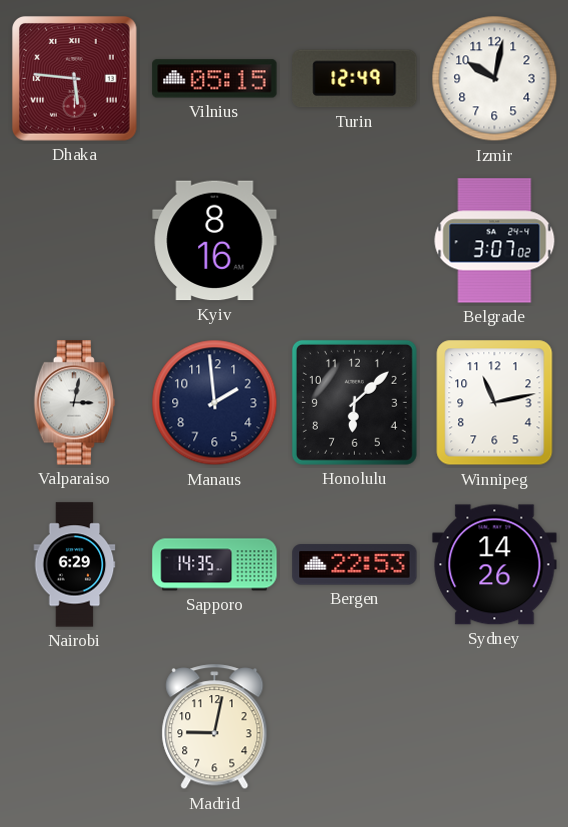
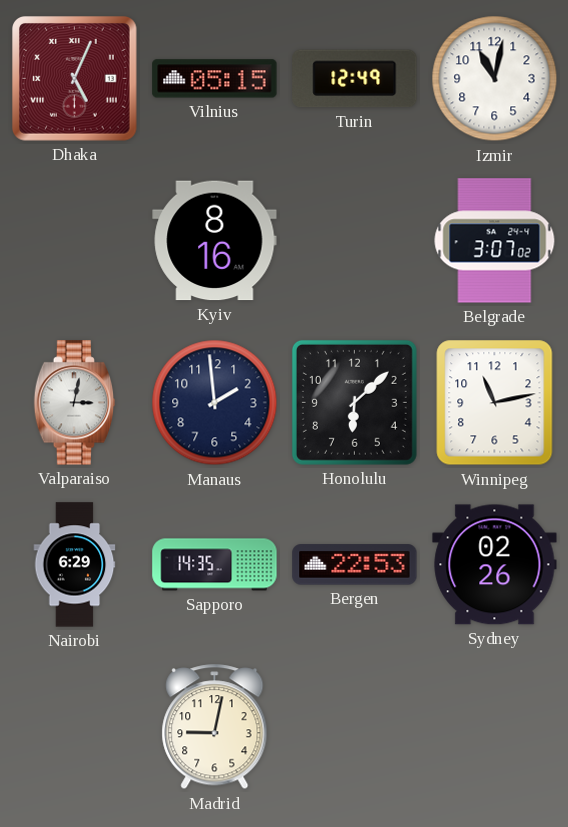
Dhaka: 5:46 -> 5:04
Izmir: 10:02 -> 11:02
Sydney: 14:26 -> 02:26
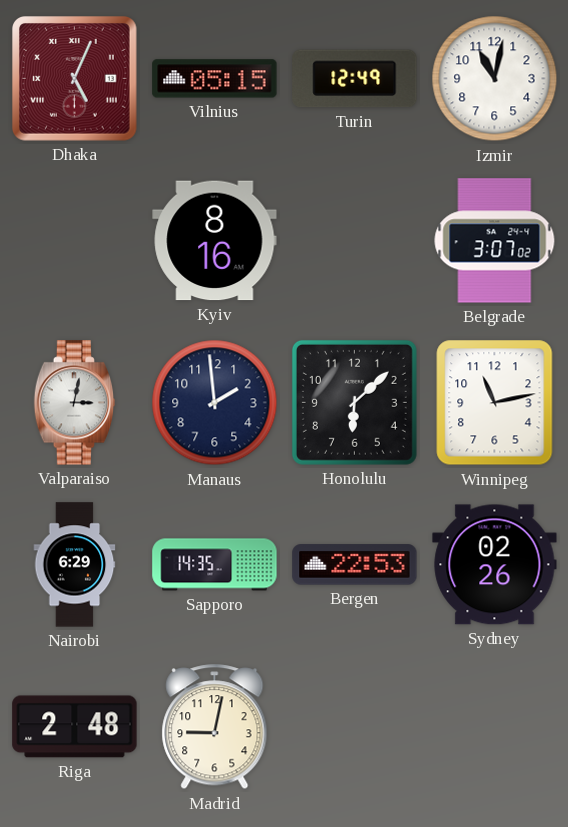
Riga: none -> 2:48
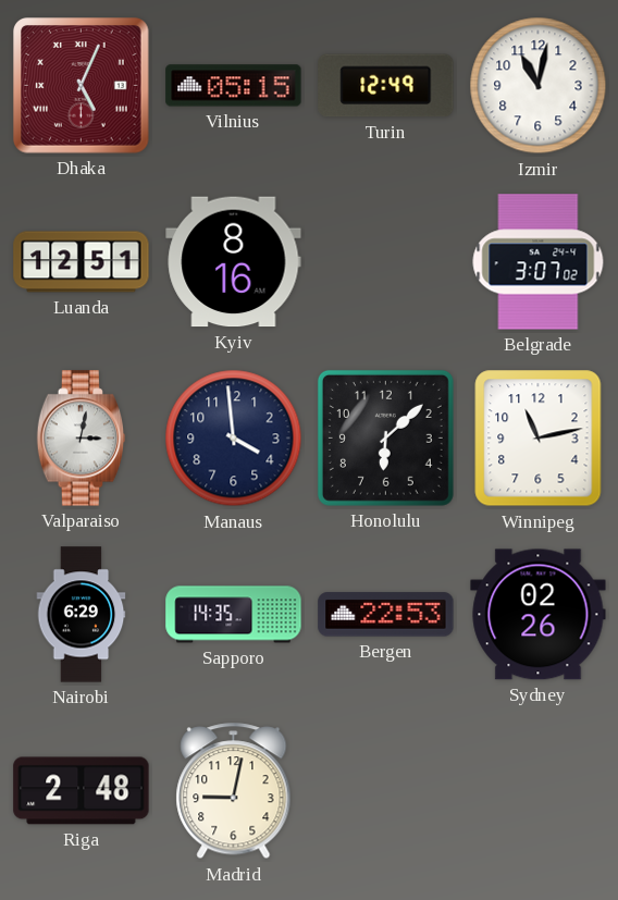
Luanda: none -> 12:51
Manaus: 1:59 -> 3:59
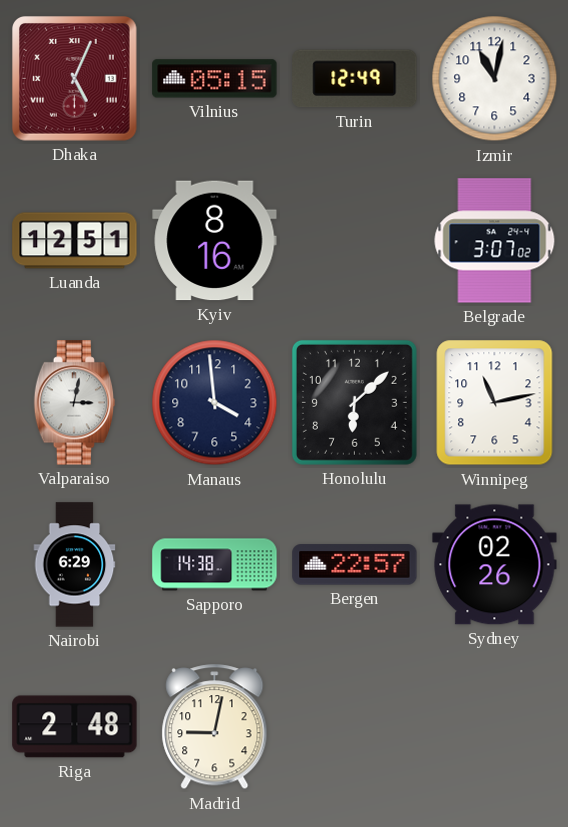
Sapporo: 14:35 -> 14:38
Bergen: 22:53 -> 22:57
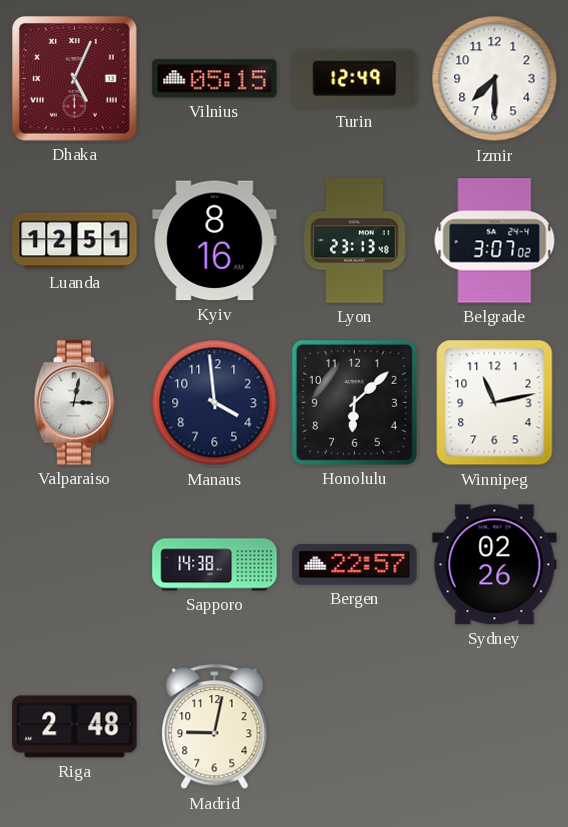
Izmir: 11:02 -> 7:30
Lyon: none -> 23:13
Nairobi: 6:29 -> none
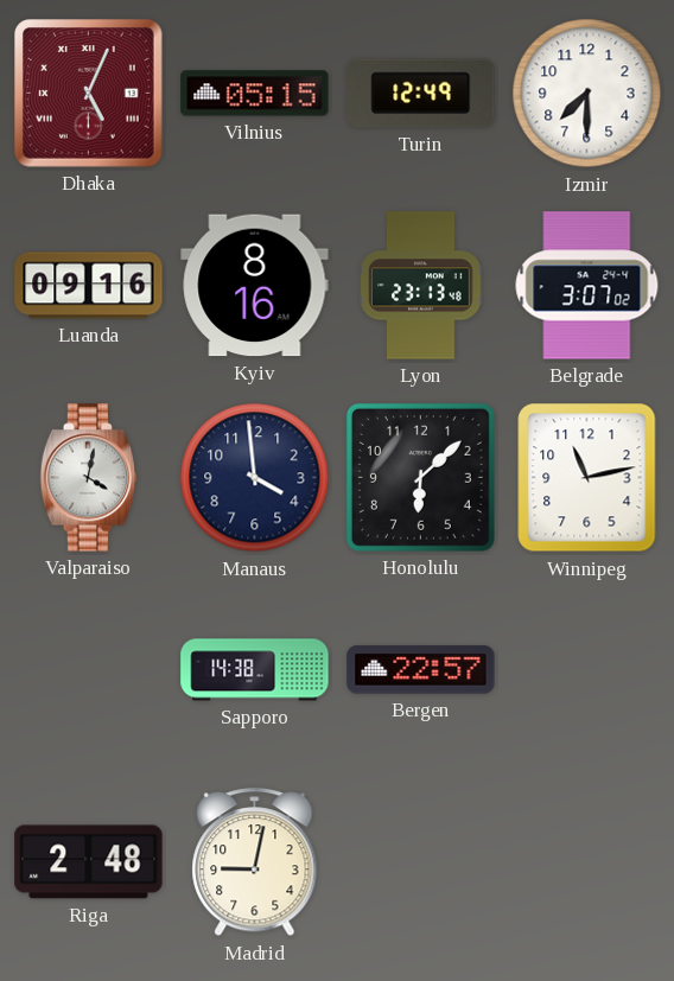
Luanda: 12:51 -> 09:16
Valparaiso: 3:02 -> 4:02
Sydney: 02:26 -> none
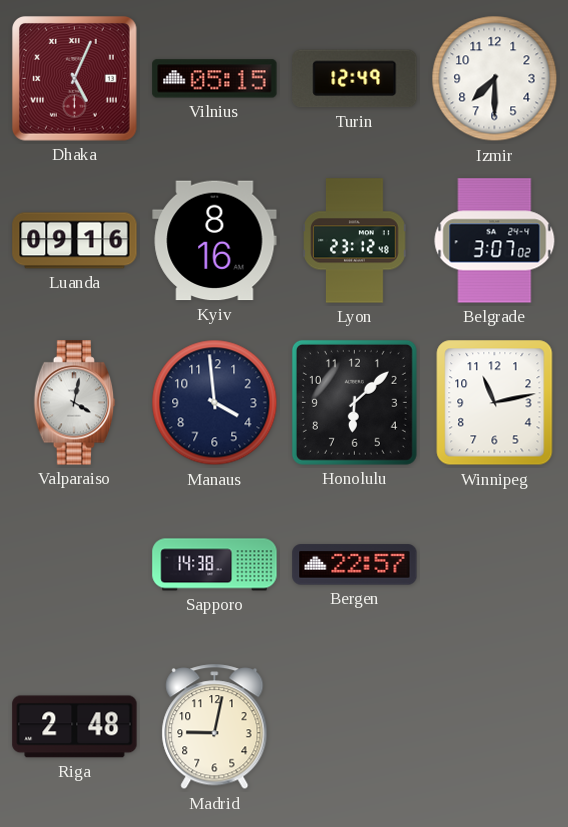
Lyon: 23:13 -> 23:12
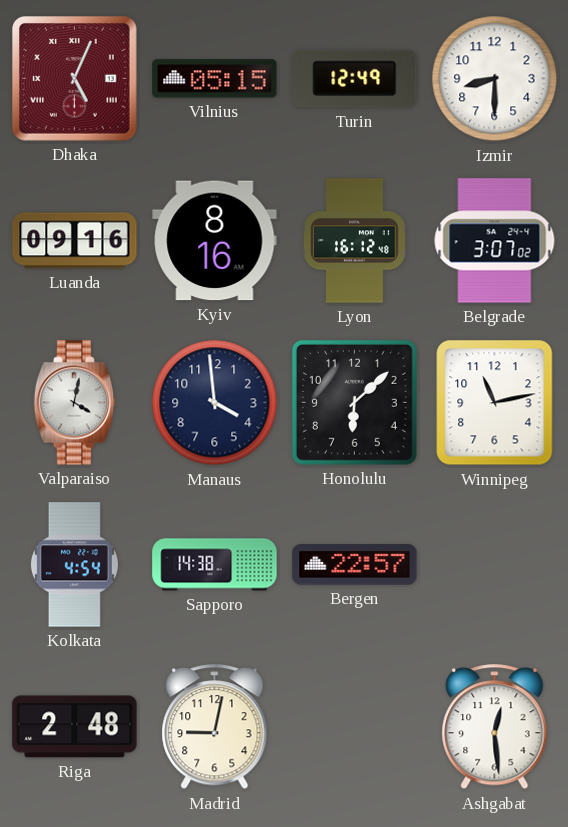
Izmir: 7:30 -> 8:30
Lyon: 23:12 -> 16:12
Kolkata: none -> 4:54
Ashgabat: none -> 12:29
